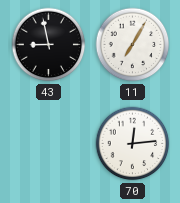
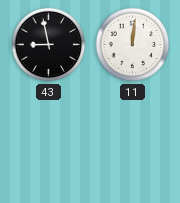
11: 7:05 -> 12:01
70: 12:14 -> none
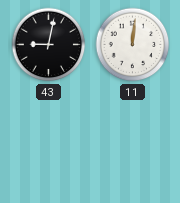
43: 8:58 -> 9:02
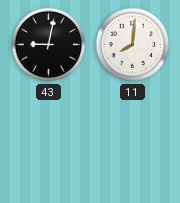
11: 12:01 -> 8:01
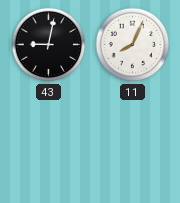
11: 8:01 -> 8:04
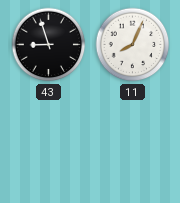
43: 9:02 -> 8:57
